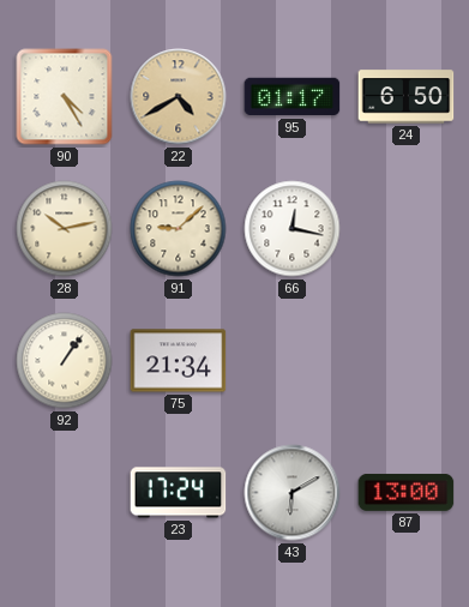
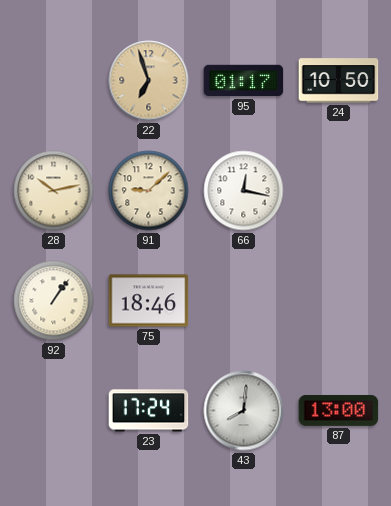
90: 4:25 -> none
22: 4:40 -> 6:57
24: 6:50 -> 10:50
75: 21:34 -> 18:46
43: 6:10 -> 8:01
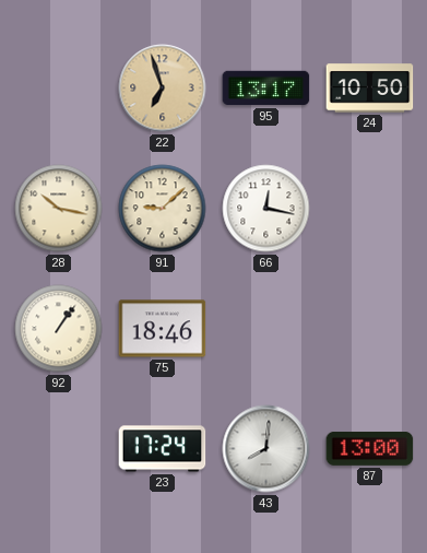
95: 01:17 -> 13:17
28: 10:13 -> 10:17
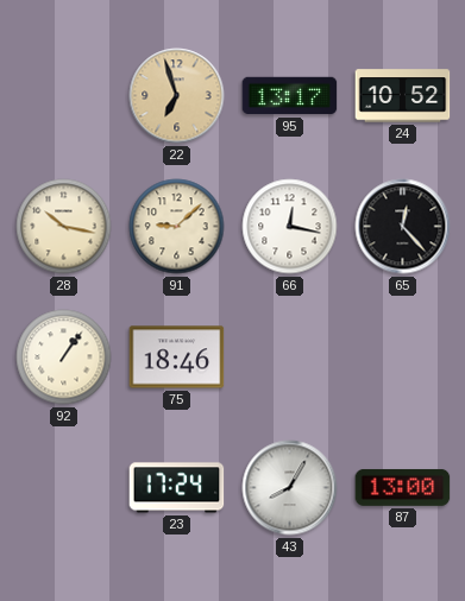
24: 10:50 -> 10:52
65: none -> 12:23
43: 8:01 -> 8:05
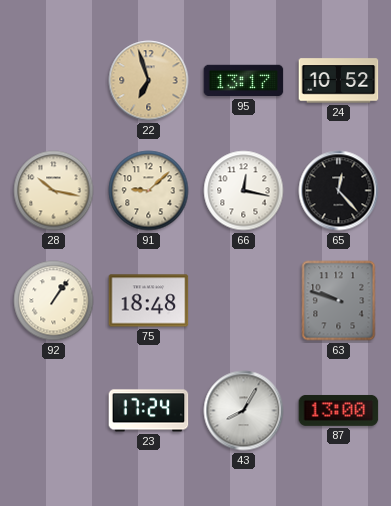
75: 18:46 -> 18:48
63: none -> 9:48
